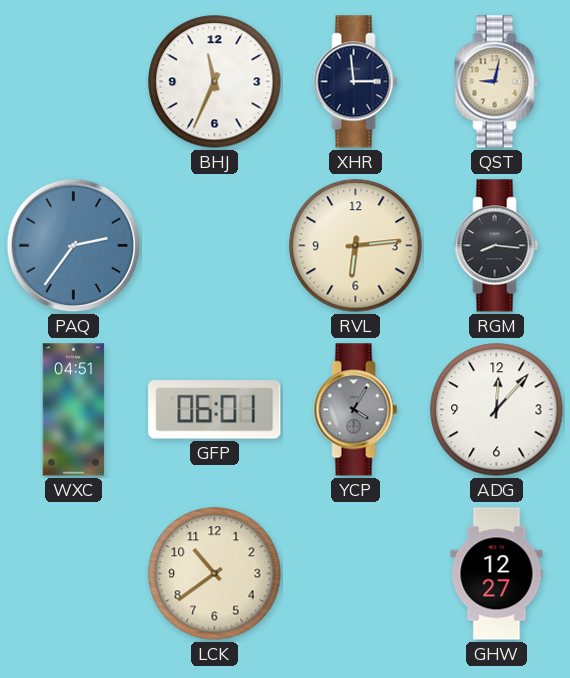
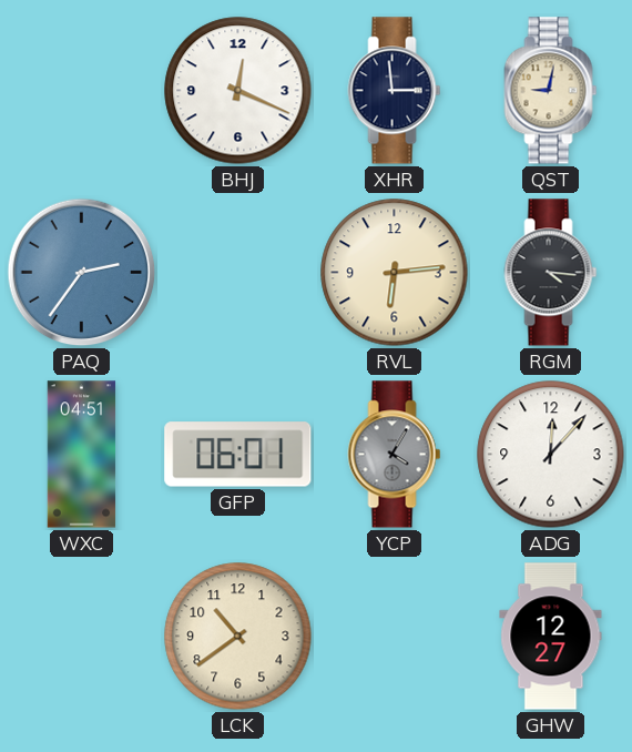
BHJ: 11:34 -> 12:19
RGM: 8:16 -> 4:16
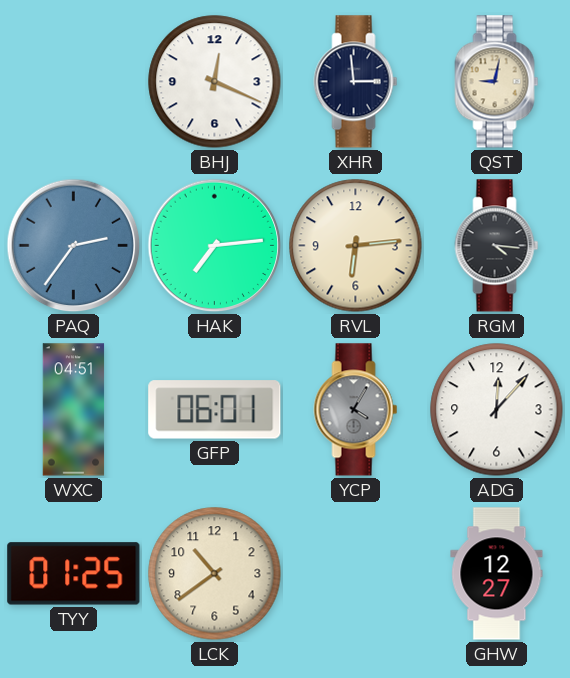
HAK: none -> 7:14
TYY: none -> 01:25
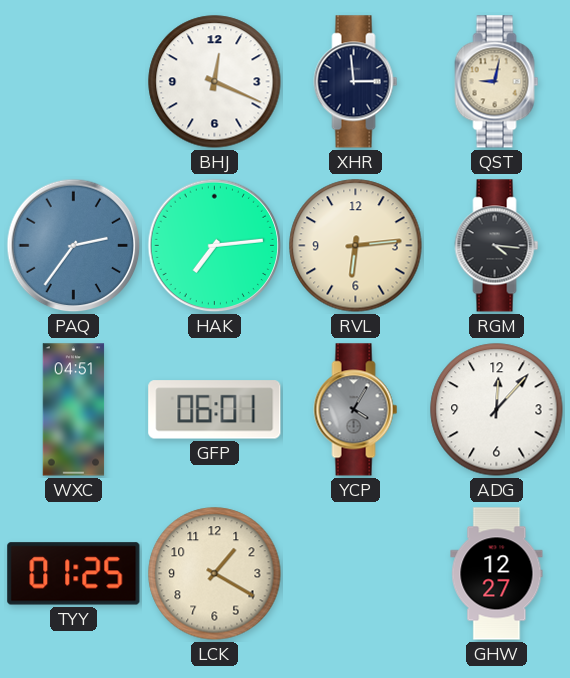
LCK: 10:39 -> 1:20
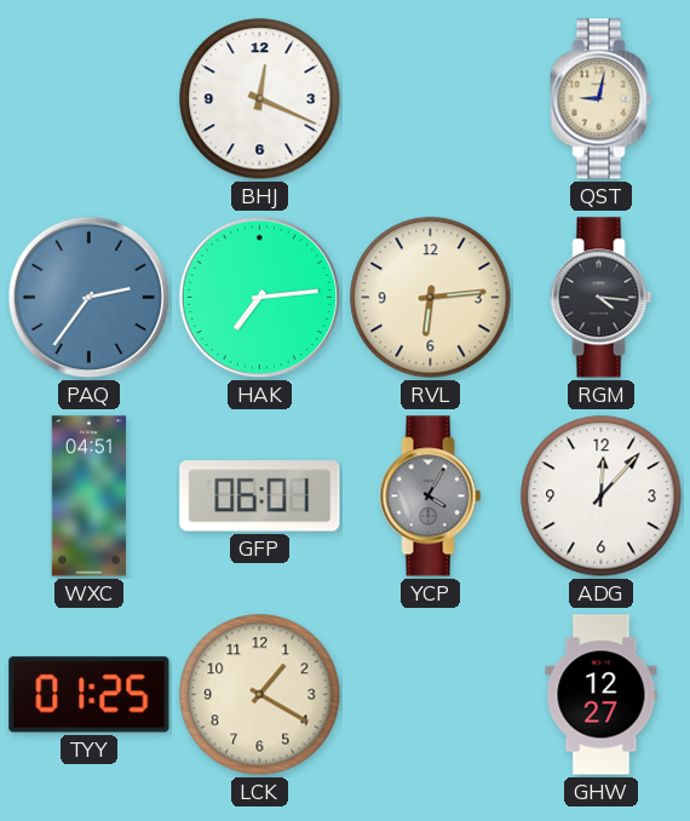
XHR: 2:59 -> none
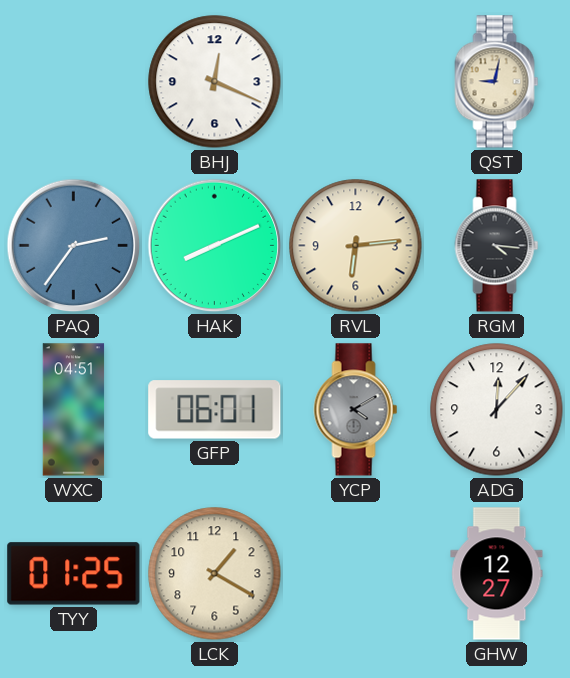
HAK: 7:14 -> 8:11
YCP: 4:05 -> 4:10
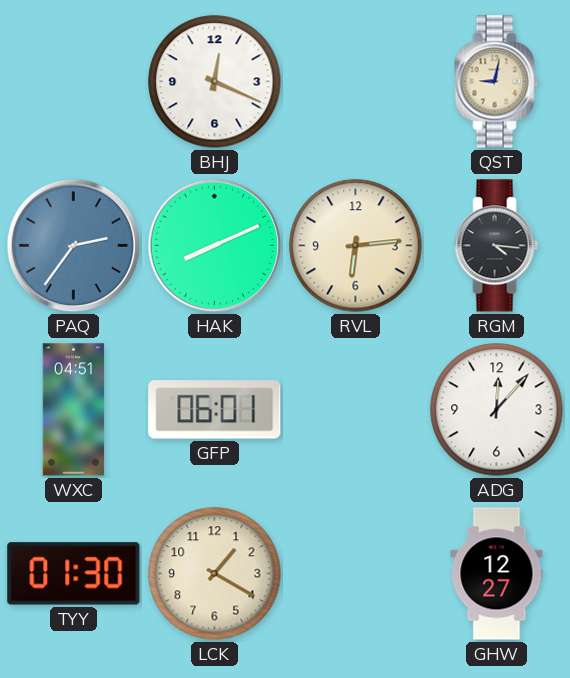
YCP: 4:10 -> none
TYY: 01:25 -> 01:30
